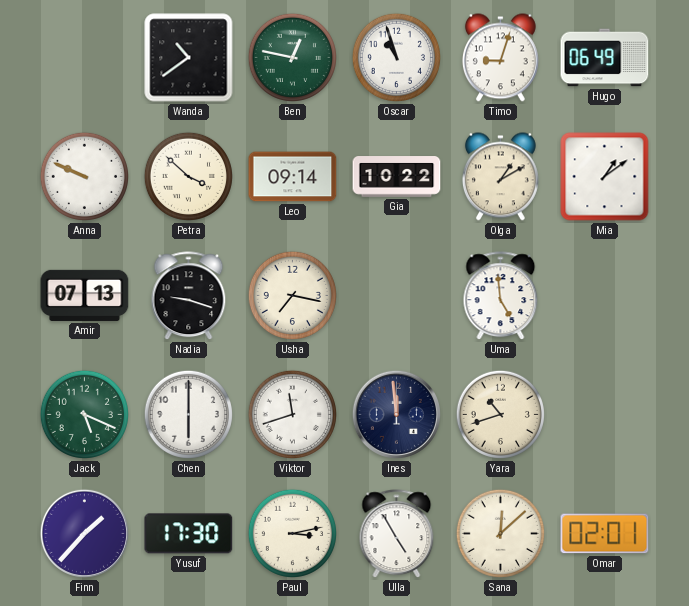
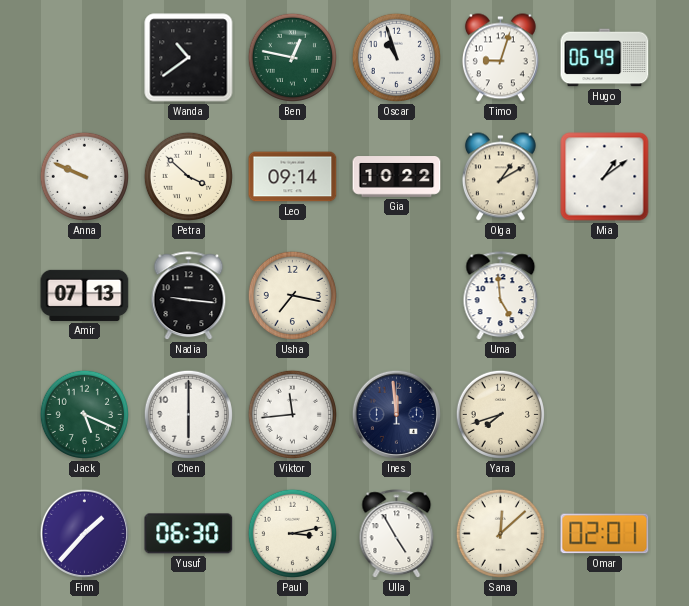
Nadia: 9:18 -> 9:16
Viktor: 11:42 -> 11:44
Yara: 10:42 -> 7:42
Yusuf: 17:30 -> 06:30
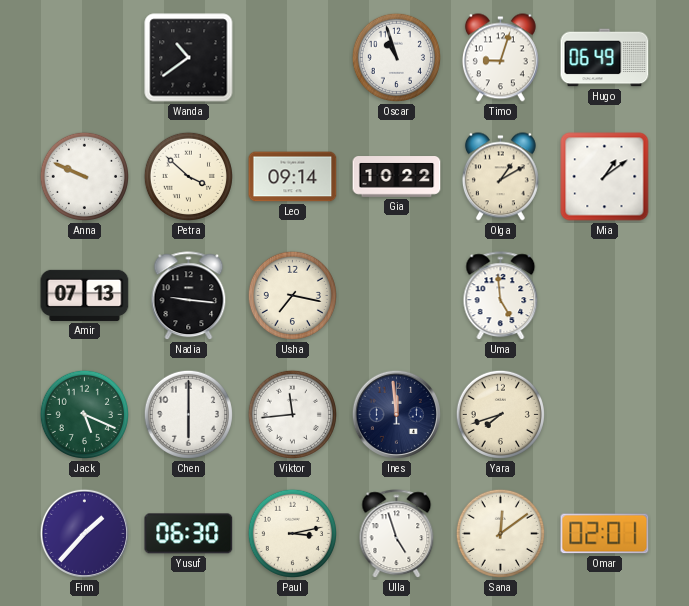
Ben: 12:47 -> none
Ulla: 4:55 -> 4:57
Sana: 12:08 -> 12:09
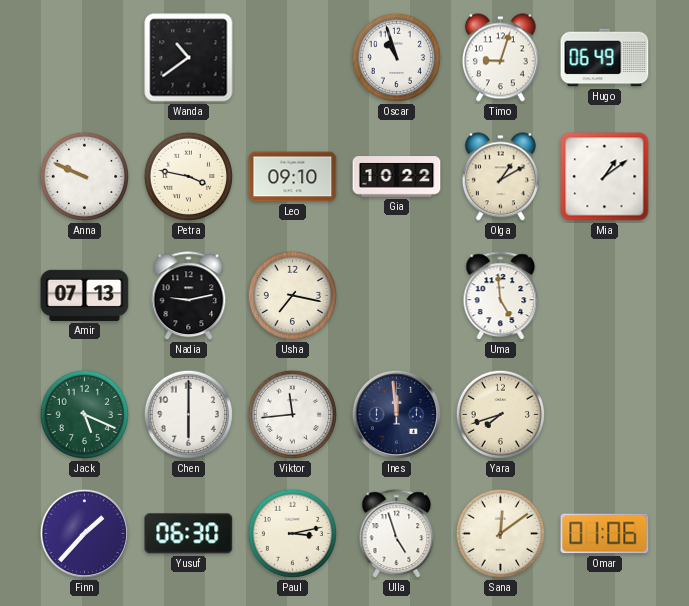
Petra: 3:52 -> 3:47
Leo: 09:14 -> 09:10
Nadia: 9:16 -> 9:13
Omar: 02:01 -> 01:06
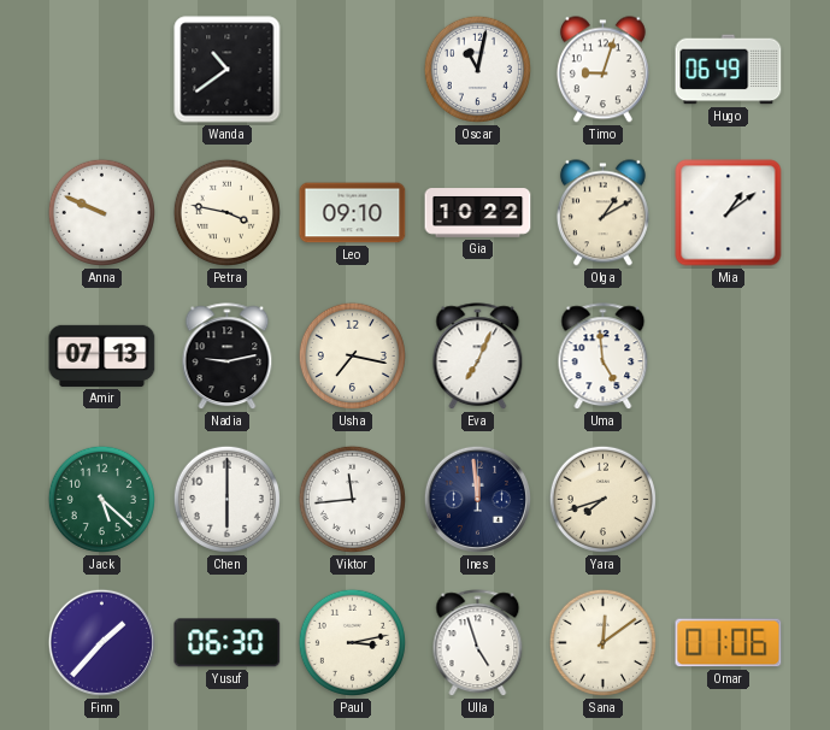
Oscar: 10:57 -> 11:02
Eva: none -> 7:04
Jack: 5:19 -> 5:22
